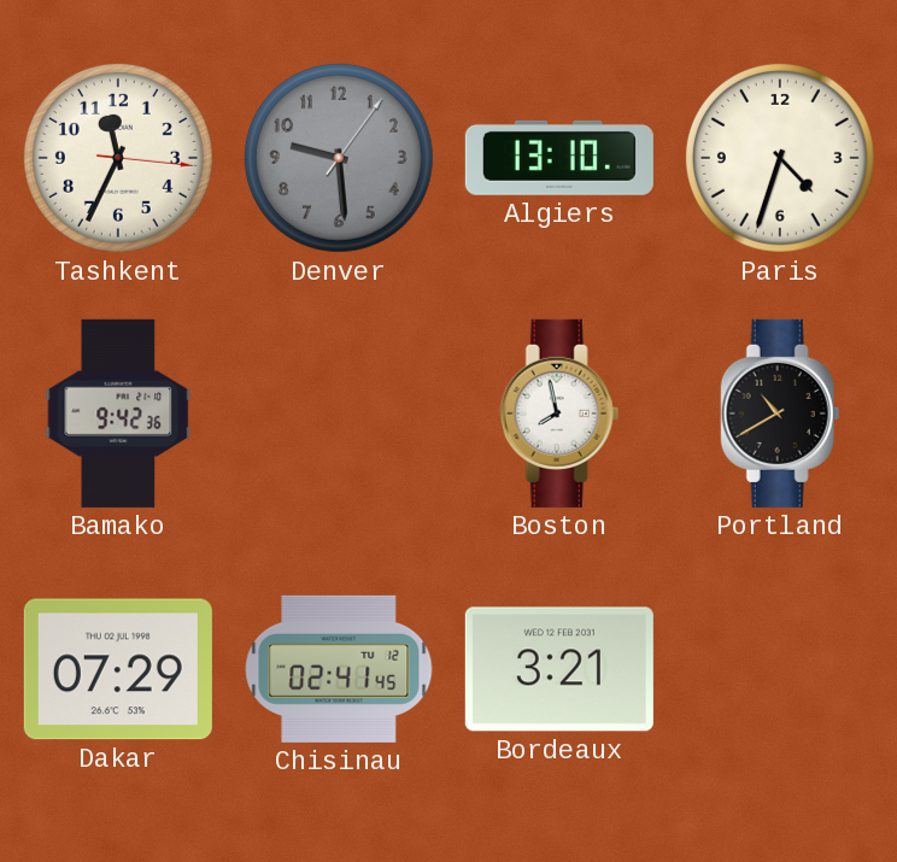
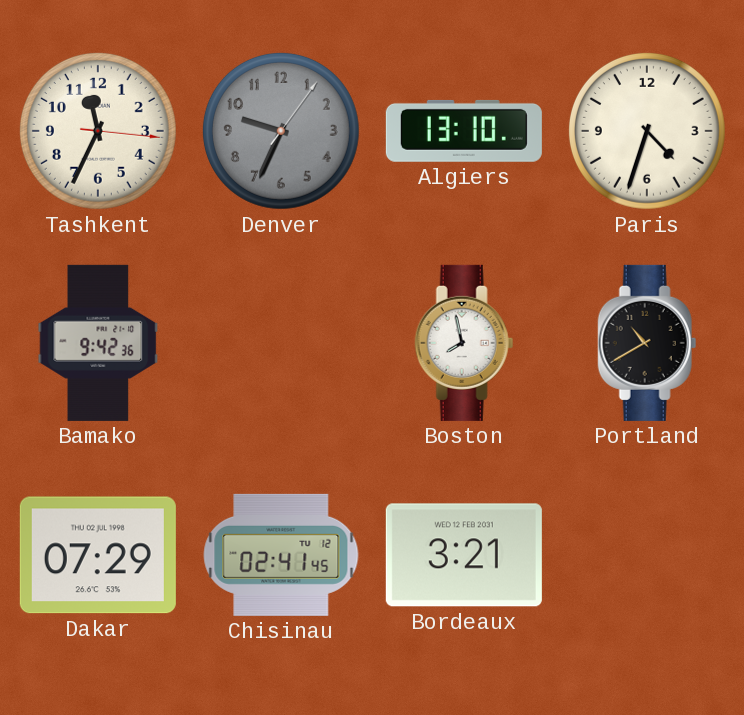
Denver: 9:29 -> 9:34
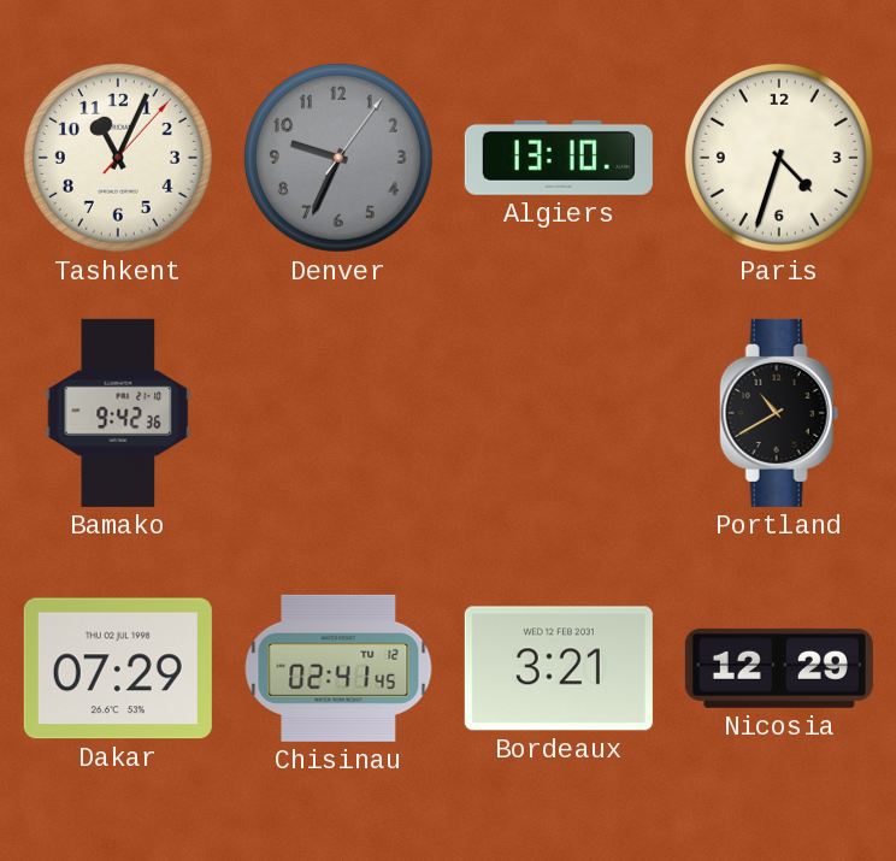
Tashkent: 11:34 -> 11:04
Boston: 7:58 -> none
Nicosia: none -> 12:29
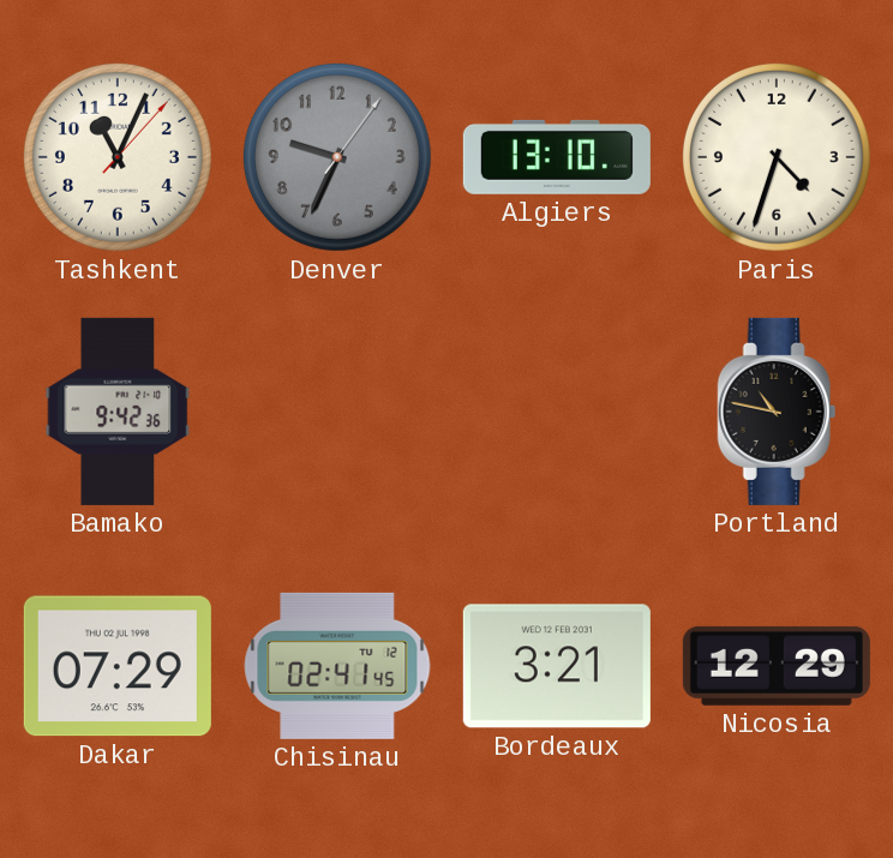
Portland: 10:40 -> 10:47
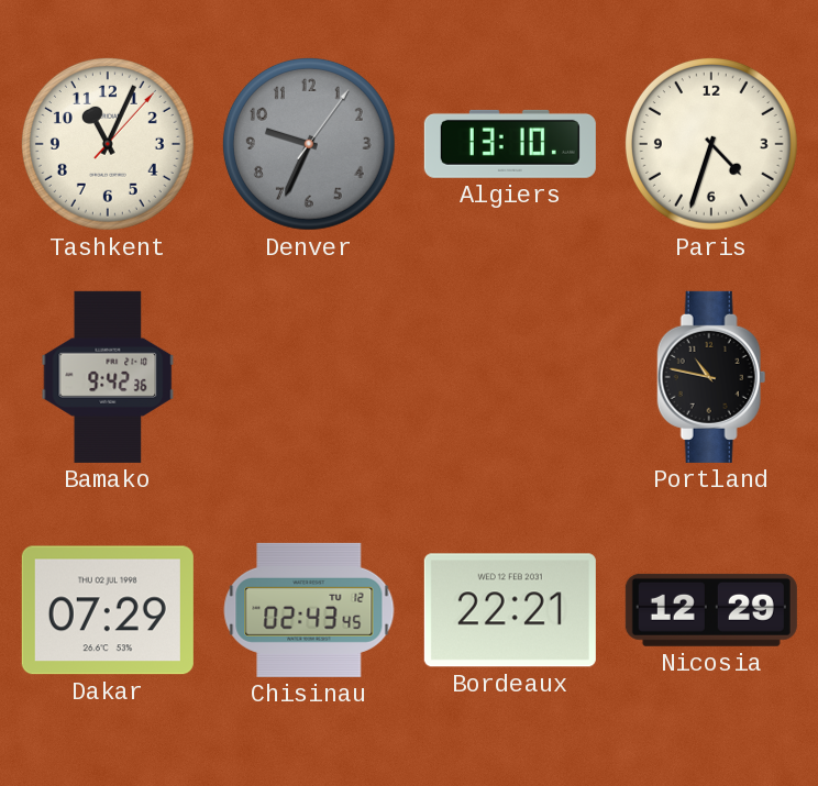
Chisinau: 02:41 -> 02:43
Bordeaux: 3:21 -> 22:21
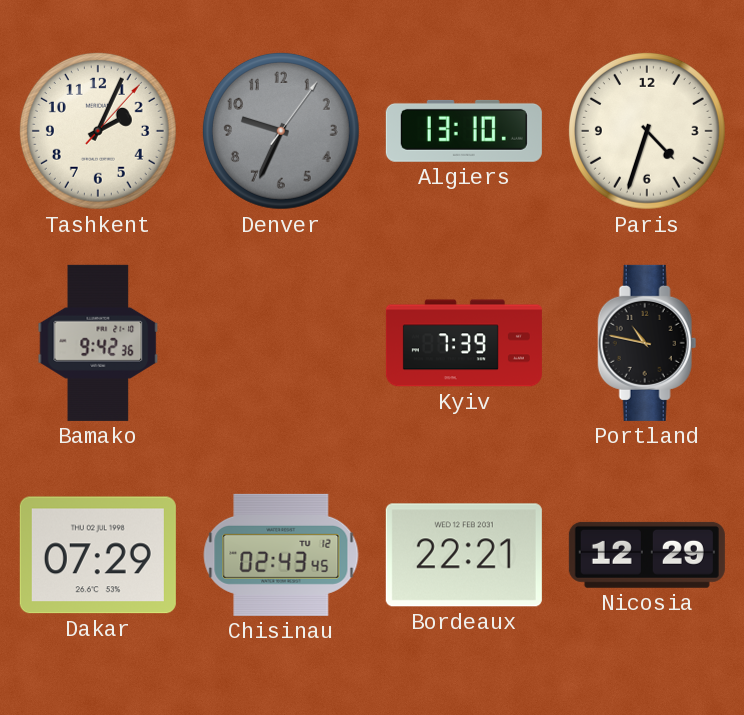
Tashkent: 11:04 -> 2:04
Kyiv: none -> 7:39
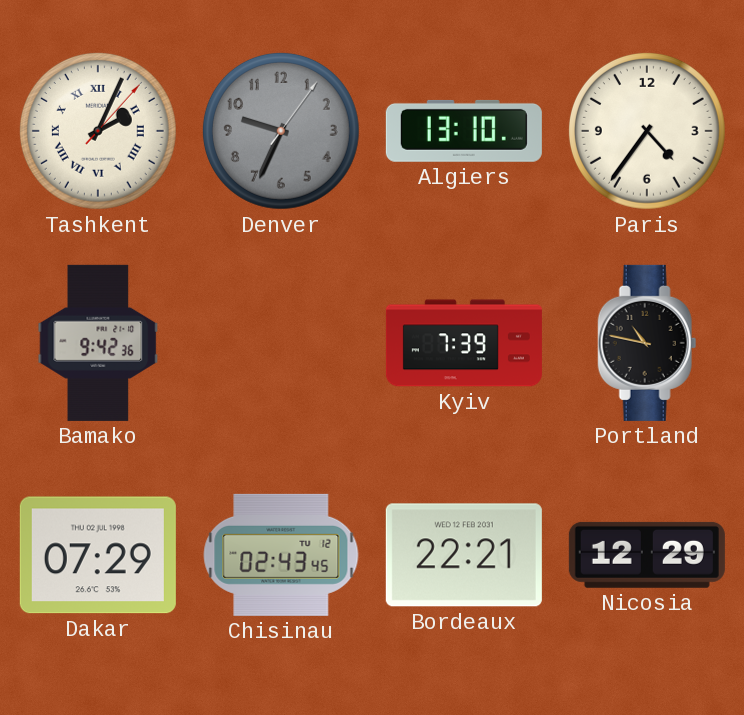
Tashkent numerals: Arabic -> Roman
Paris: 4:33 -> 4:36
